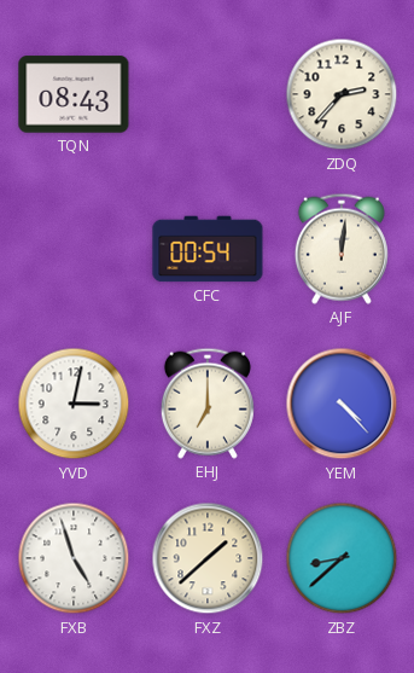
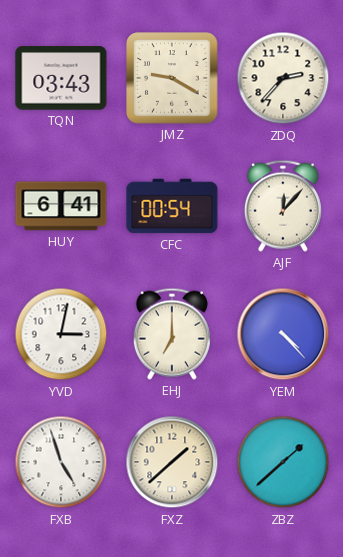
TQN: 08:43 -> 03:43
JMZ: none -> 9:20
HUY: none -> 6:41
AJF: 12:01 -> 12:07
ZBZ: 8:38 -> 1:38
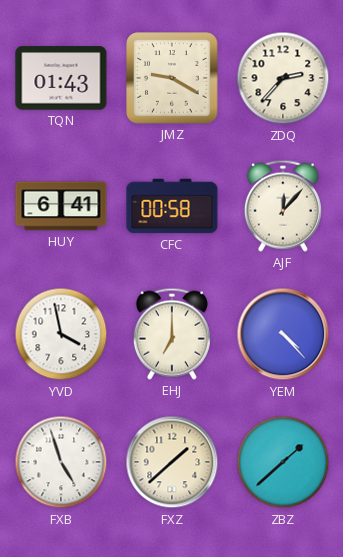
TQN: 03:43 -> 01:43
CFC: 00:54 -> 00:58
YVD: 3:02 -> 3:58
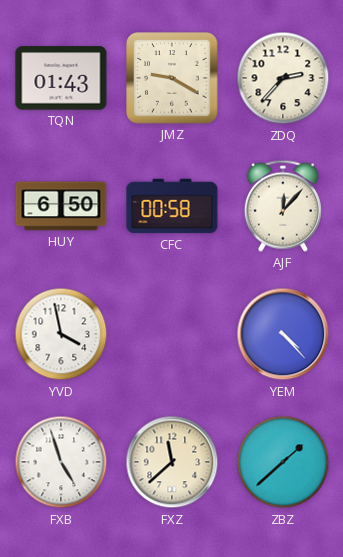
HUY: 6:41 -> 6:50
EHJ: 7:00 -> none
FXZ: 1:38 -> 11:38
